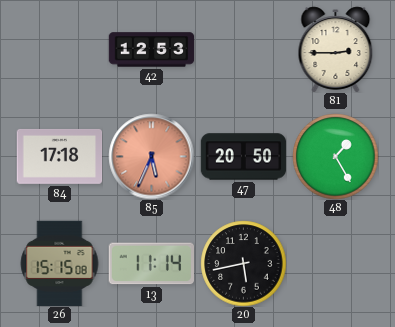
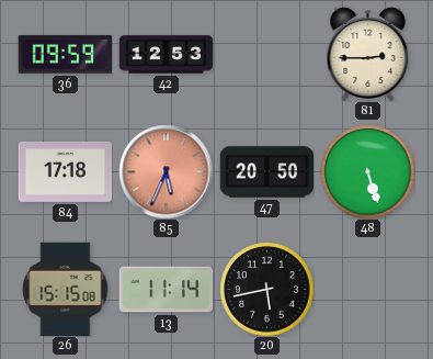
36: none -> 09:59
48: 1:25 -> 5:27
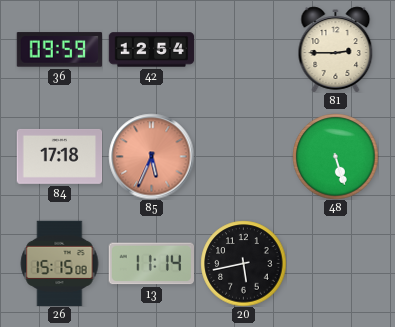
42: 12:53 -> 12:54
47: 20:50 -> none
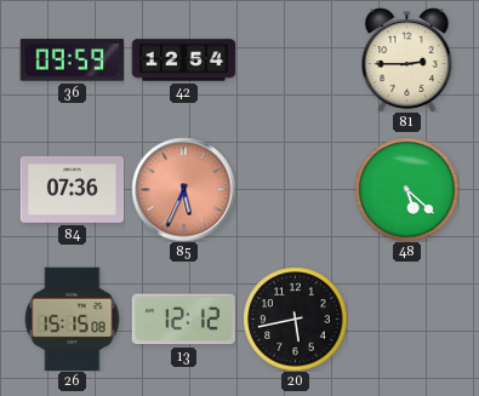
84: 17:18 -> 07:36
48: 5:27 -> 5:22
13: 11:14 -> 12:12
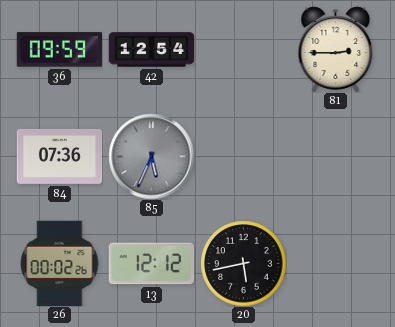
85 dial: salmon -> grey
48: 5:22 -> none
26: 15:15 -> 00:02
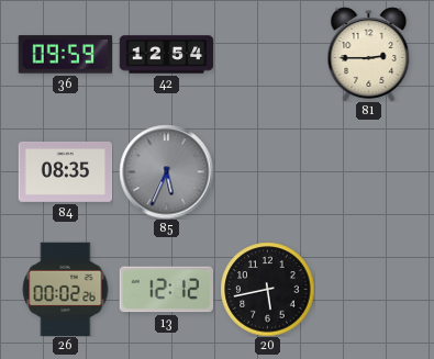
84: 07:36 -> 08:35
